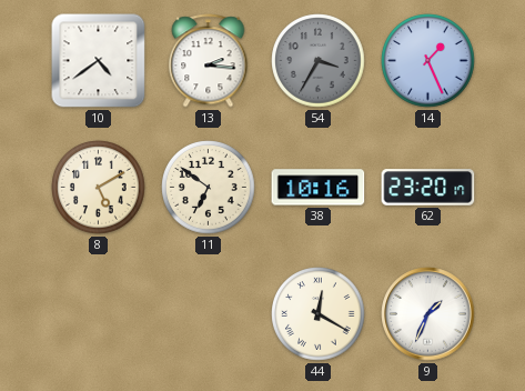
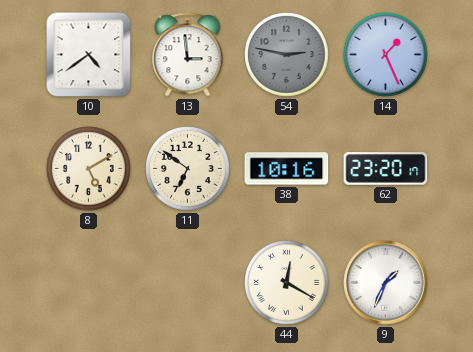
13: 2:16 -> 2:59
54: 3:35 -> 2:47
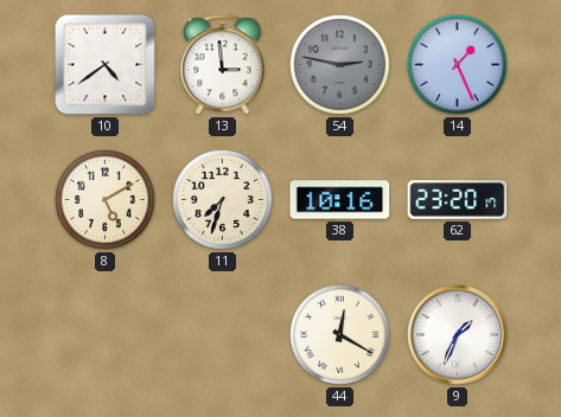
11: 6:51 -> 7:33
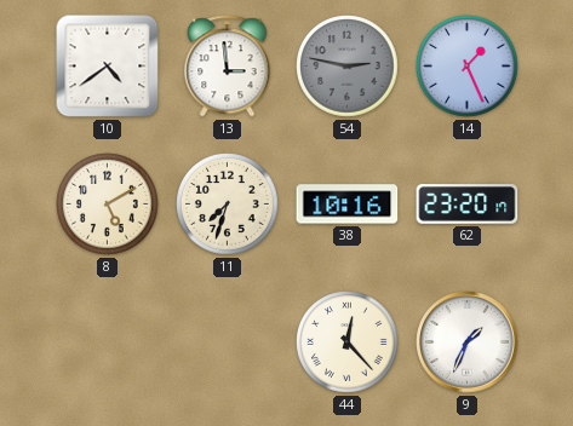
44: 12:20 -> 12:23
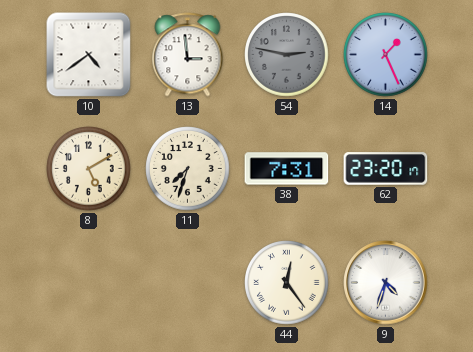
38: 10:16 -> 7:31
44: 12:23 -> 12:24
9: 1:34 -> 4:33
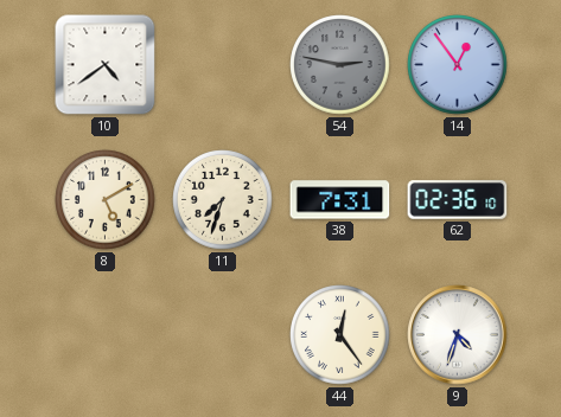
13: 2:59 -> none
14: 1:26 -> 12:54
62: 23:20 -> 02:36
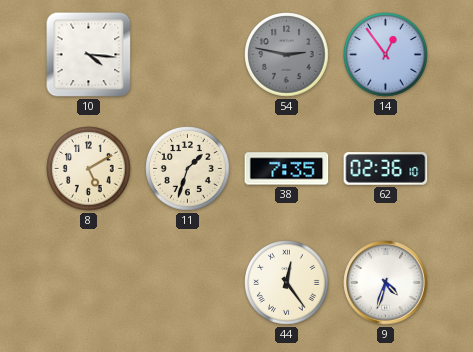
10: 4:39 -> 4:16
11: 7:33 -> 1:33
38: 7:31 -> 7:35
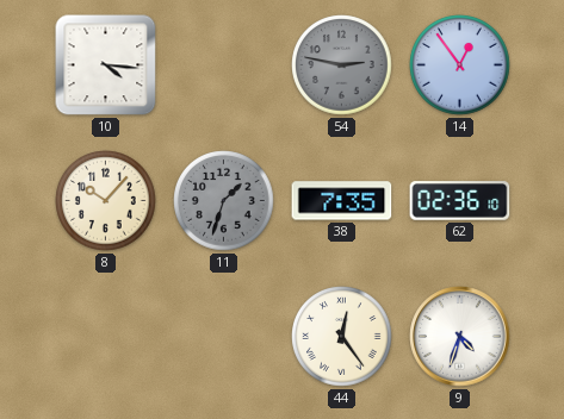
8: 5:10 -> 10:07
11 dial: cream -> grey
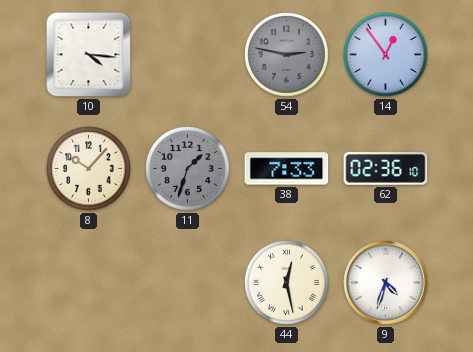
38: 7:35 -> 7:33
44: 12:24 -> 12:28
